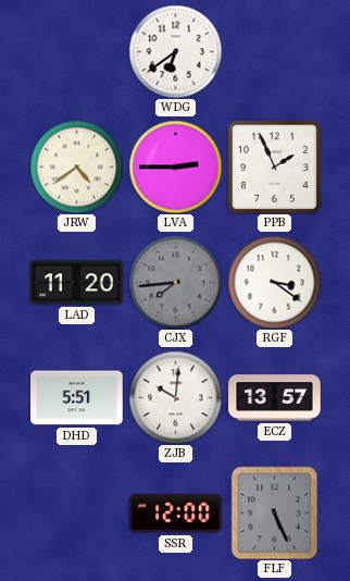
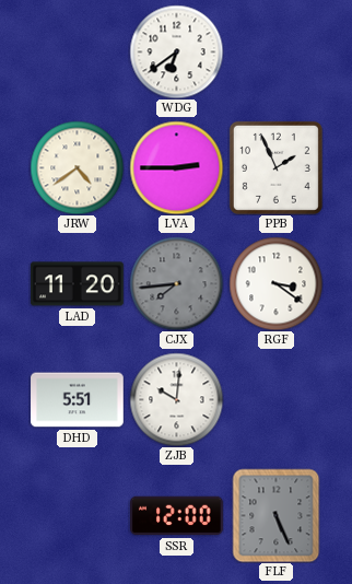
ECZ: 13:57 -> none
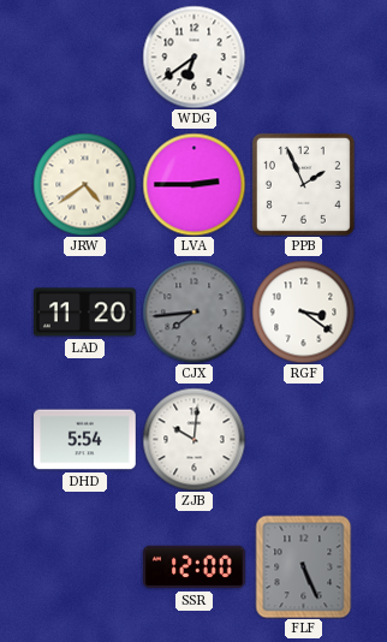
DHD: 5:51 -> 5:54
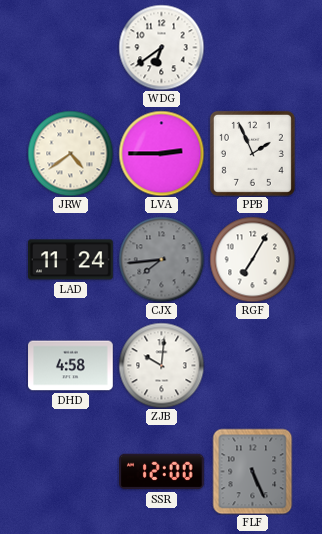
LAD: 11:20 -> 11:24
RGF: 3:21 -> 7:05
DHD: 5:54 -> 4:58
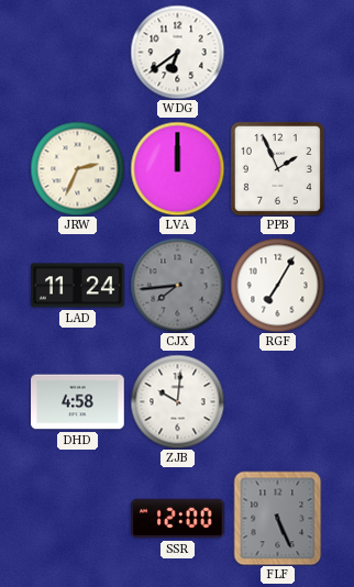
JRW: 4:39 -> 2:34
LVA: 2:45 -> 12:00
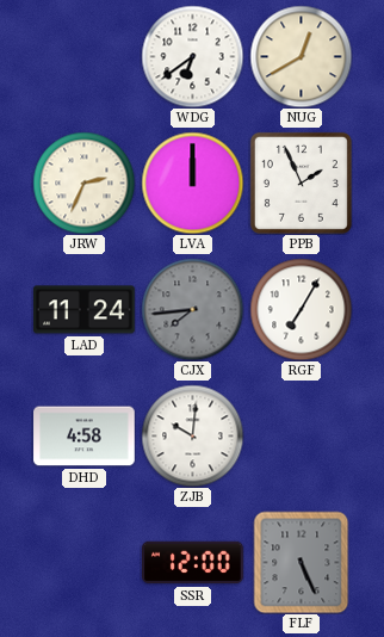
NUG: none -> 12:40
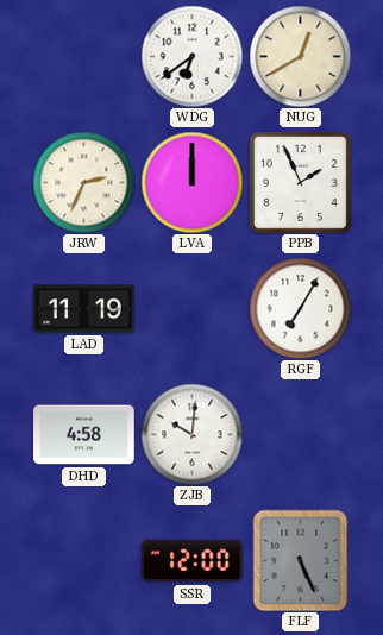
LAD: 11:24 -> 11:19
CJX: 7:44 -> none
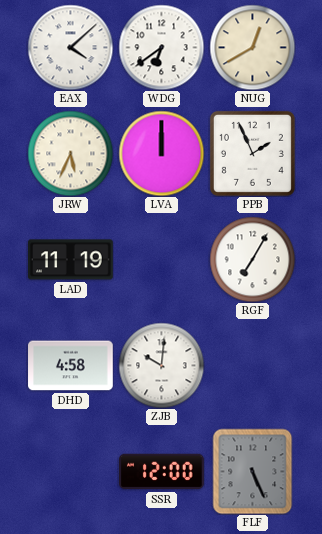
EAX: none -> 4:08
JRW: 2:34 -> 5:34
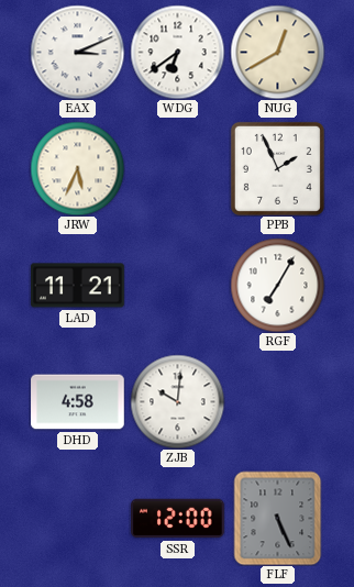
EAX: 4:08 -> 3:11
LVA: 12:00 -> none
LAD: 11:19 -> 11:21
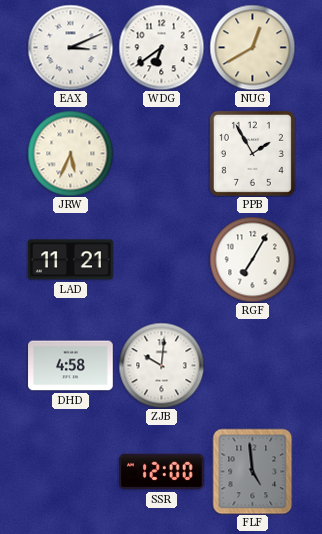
PPB: 1:56 -> 1:55
FLF: 5:26 -> 4:59
